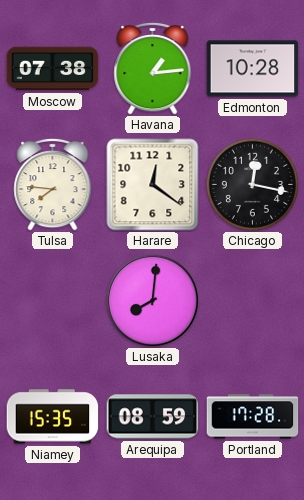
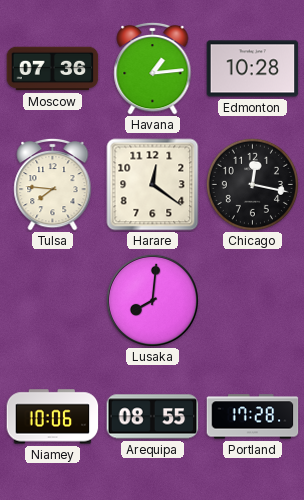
Moscow: 07:38 -> 07:36
Niamey: 15:35 -> 10:06
Arequipa: 08:59 -> 08:55
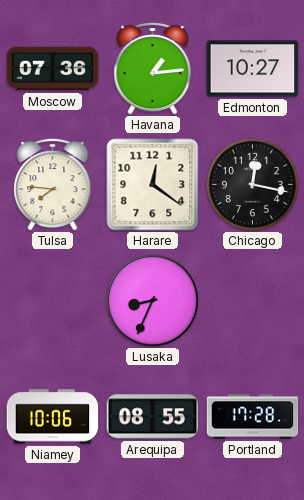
Edmonton: 10:28 -> 10:27
Lusaka: 8:01 -> 8:34
